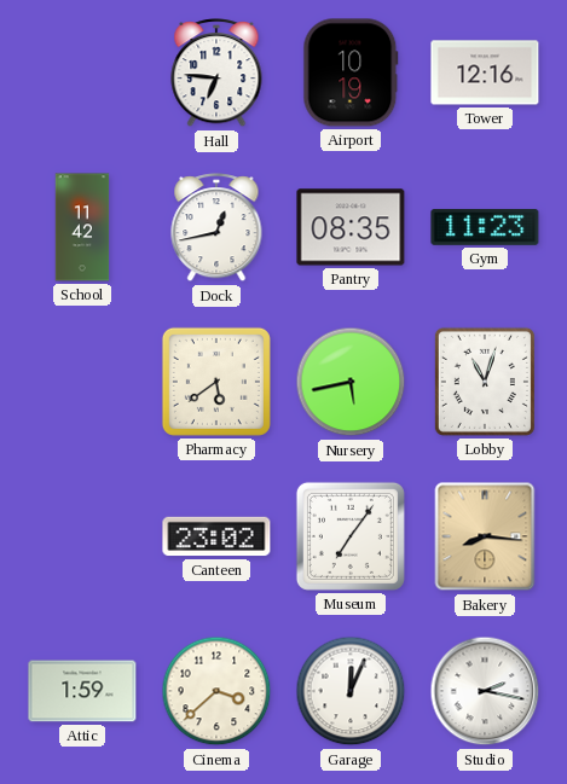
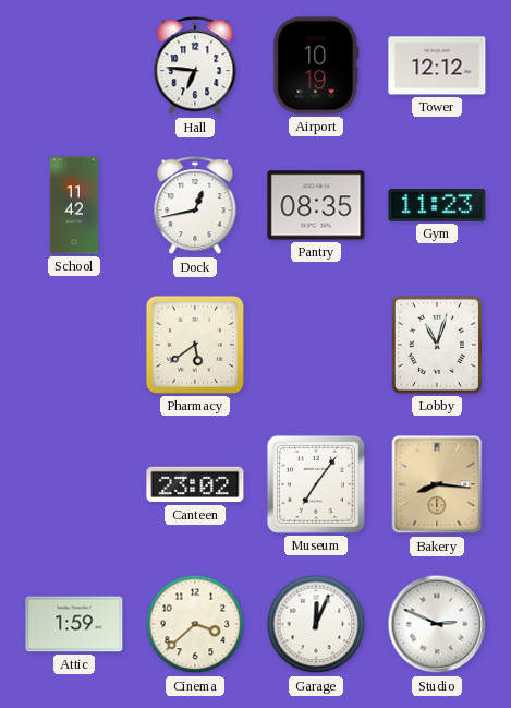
Tower: 12:16 -> 12:12
Nursery: 5:43 -> none
Studio: 2:17 -> 2:49
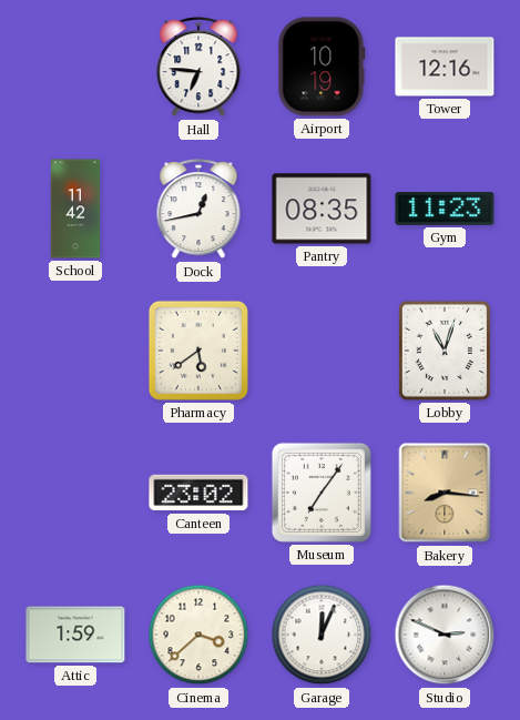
Tower: 12:12 -> 12:16
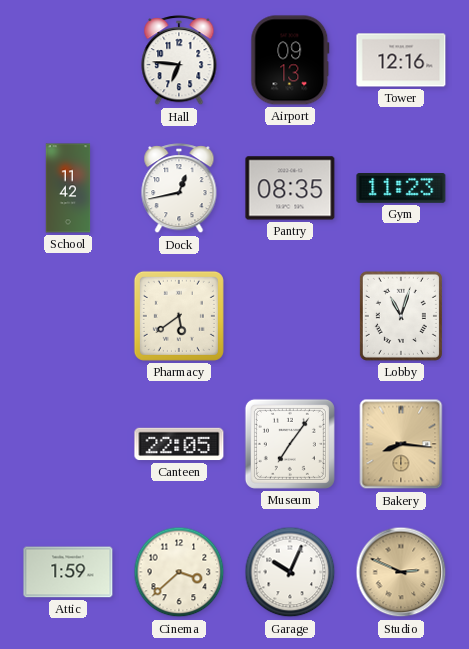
Airport: 10:19 -> 09:13
Canteen: 23:02 -> 22:05
Garage: 12:04 -> 10:04
Studio dial: white -> champagne
